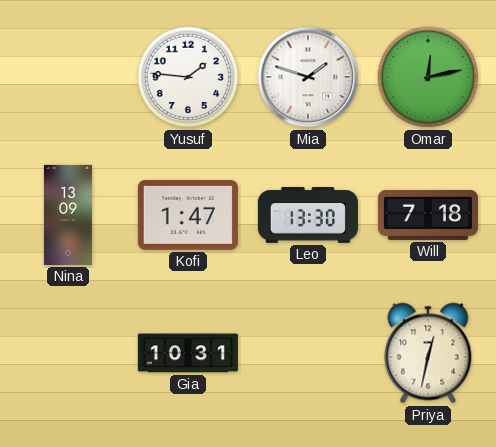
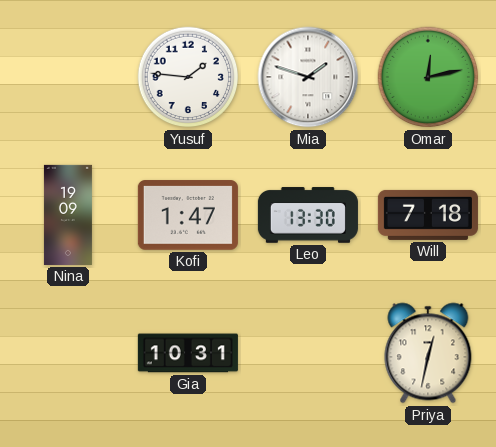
Nina: 13:09 -> 19:09
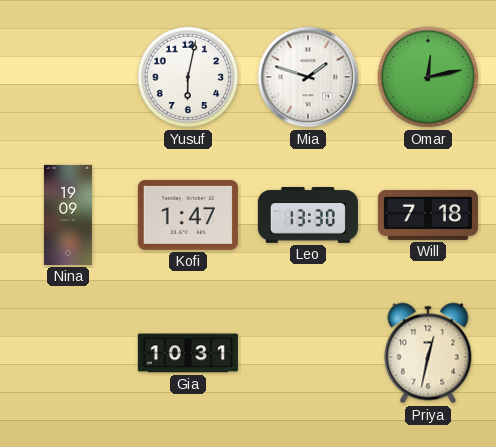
Yusuf: 1:46 -> 6:02
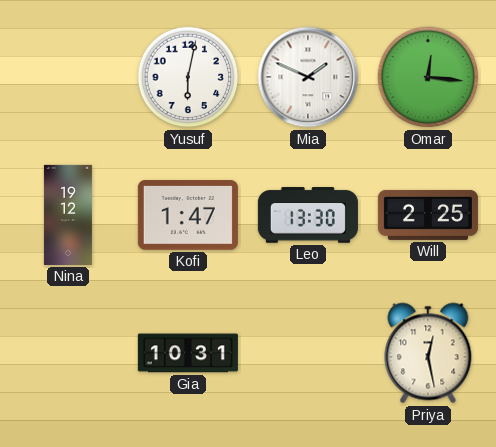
Mia: 1:48 -> 1:49
Omar: 12:13 -> 12:16
Nina: 19:09 -> 19:12
Will: 7:18 -> 2:25
Priya: 12:32 -> 12:28
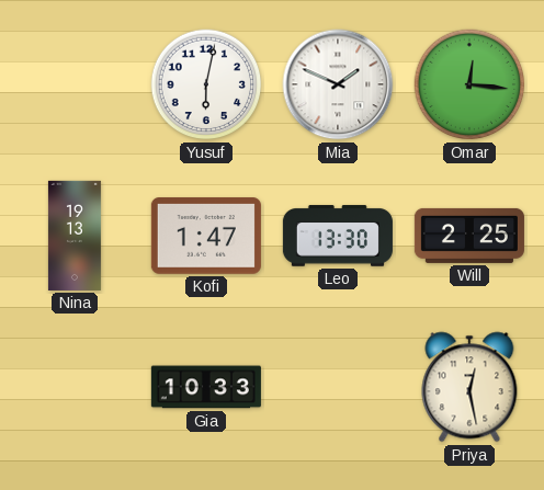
Nina: 19:12 -> 19:13
Gia: 10:31 -> 10:33
